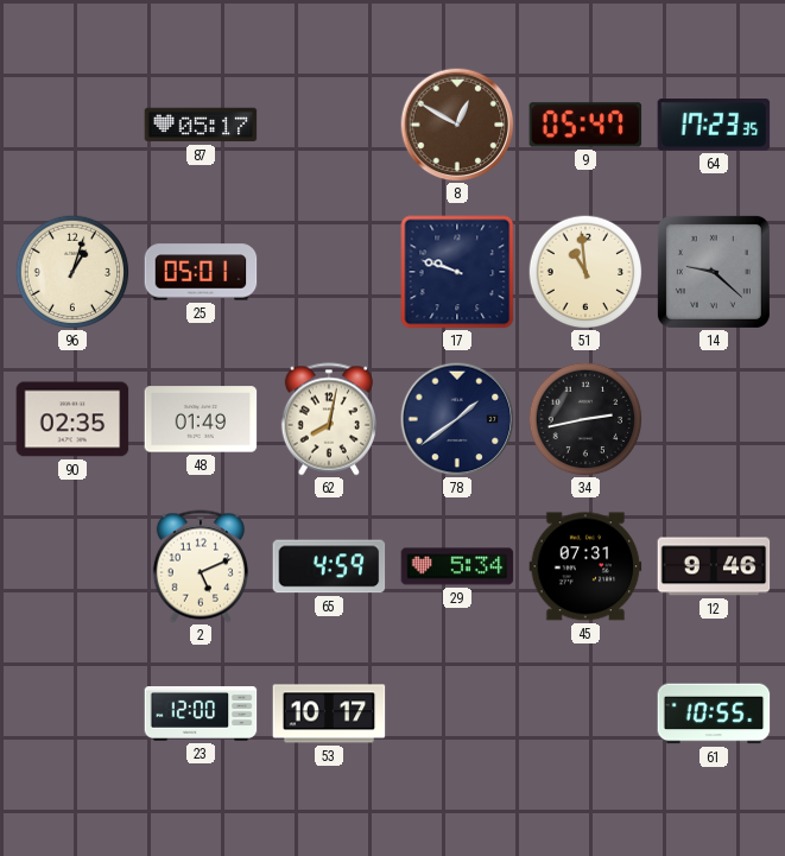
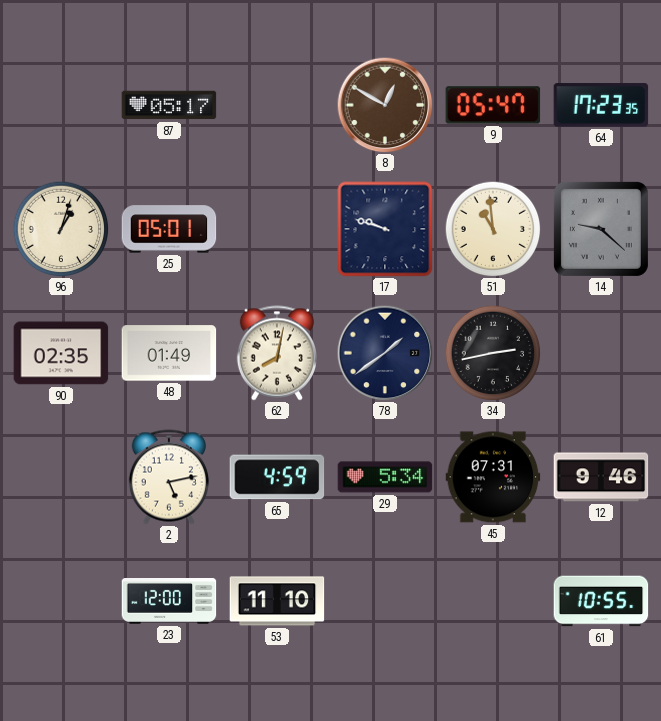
2: 5:11 -> 5:13
53: 10:17 -> 11:10
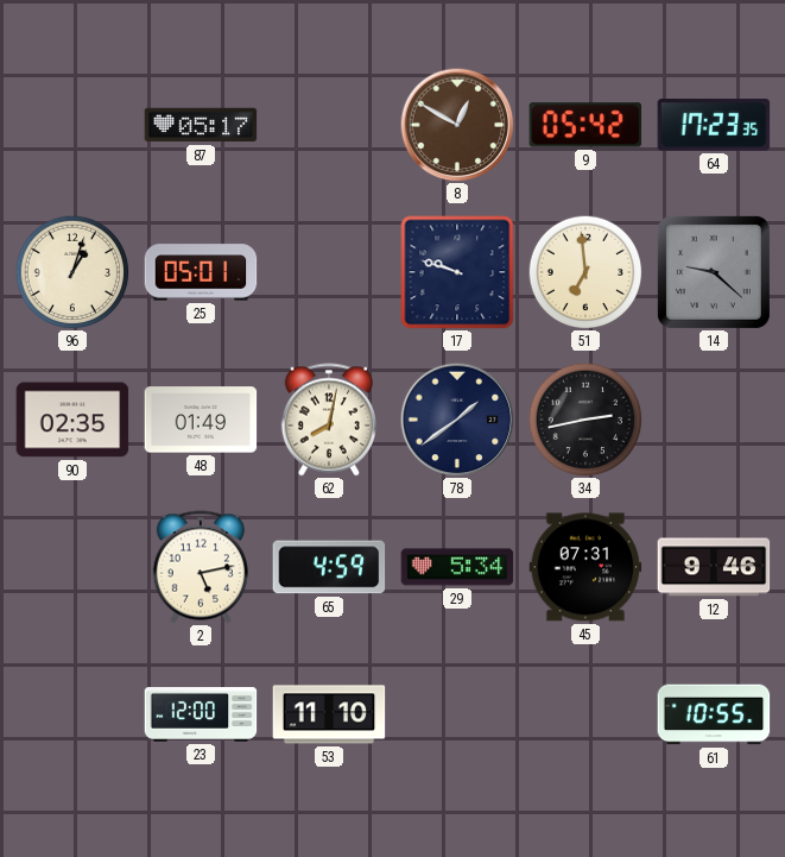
9: 05:47 -> 05:42
51: 10:59 -> 6:59
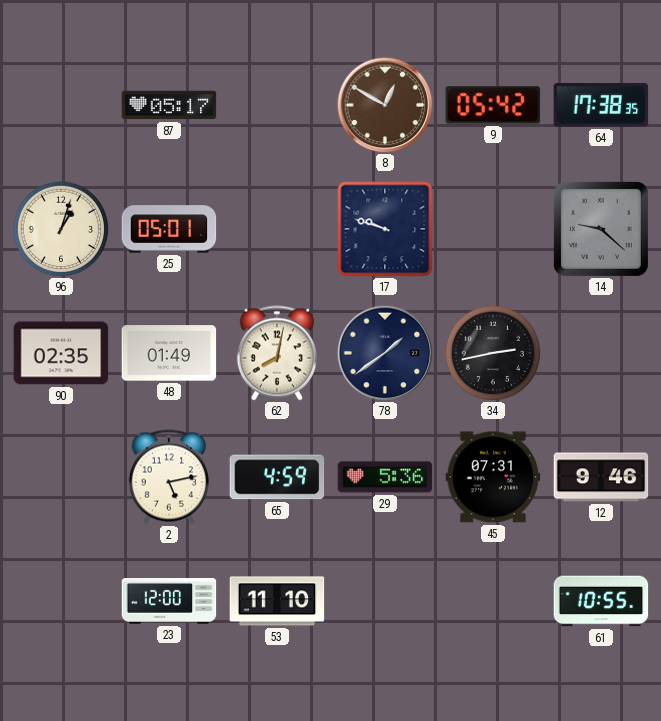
64: 17:23 -> 17:38
51: 6:59 -> none
29: 5:34 -> 5:36
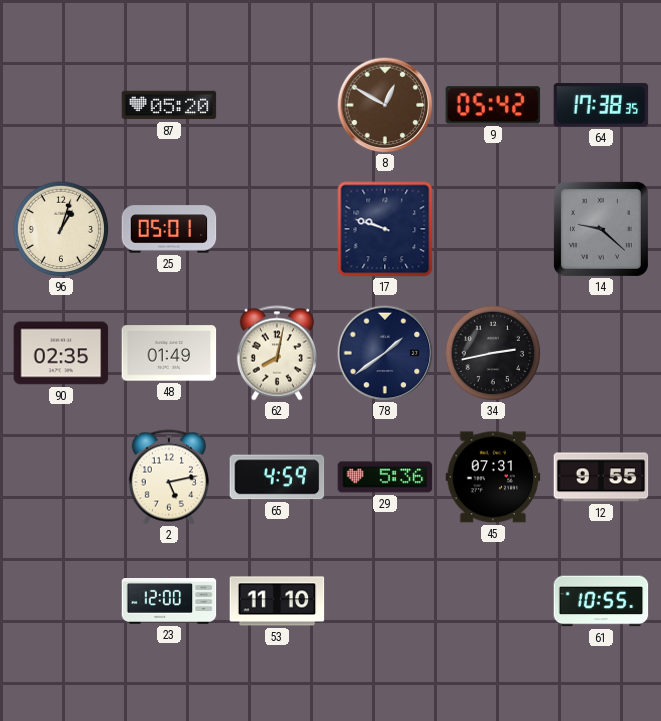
87: 05:17 -> 05:20
12: 9:46 -> 9:55
